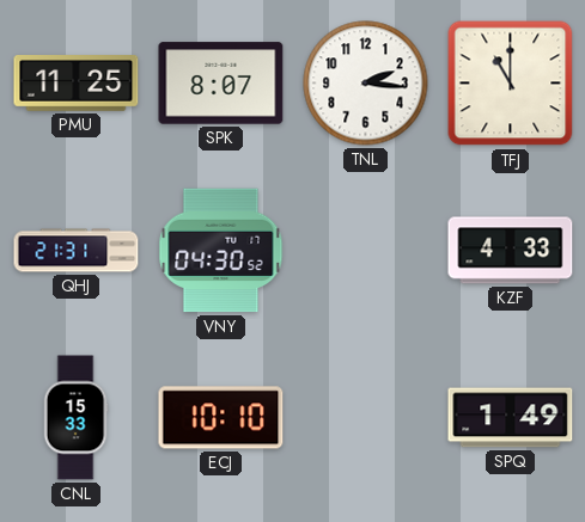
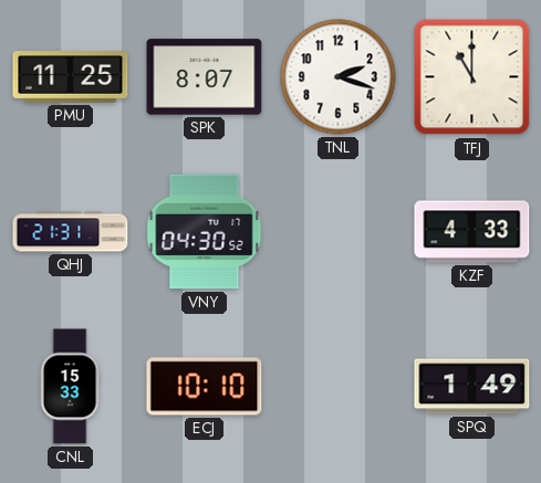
TNL: 2:16 -> 2:18
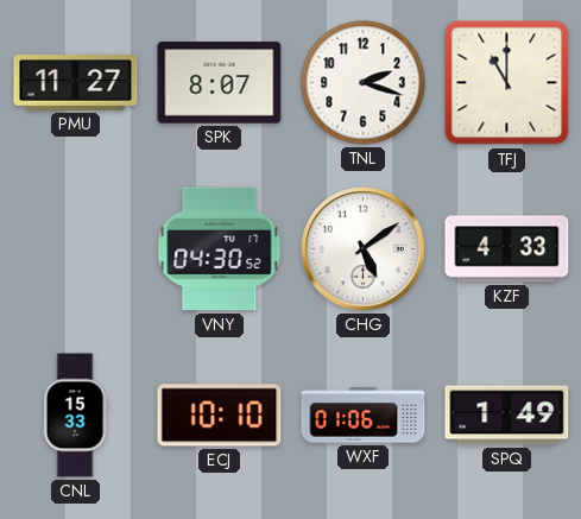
PMU: 11:25 -> 11:27
QHJ: 21:31 -> none
CHG: none -> 5:09
WXF: none -> 01:06
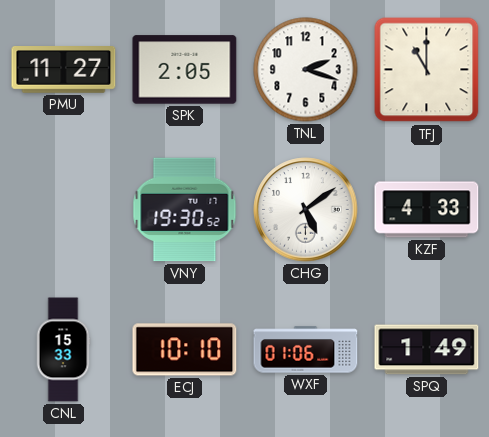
SPK: 8:07 -> 2:05
VNY: 04:30 -> 19:30
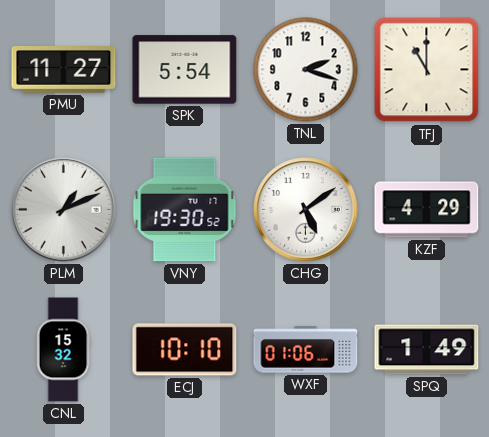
SPK: 2:05 -> 5:54
PLM: none -> 1:11
KZF: 4:33 -> 4:29
CNL: 15:33 -> 15:32
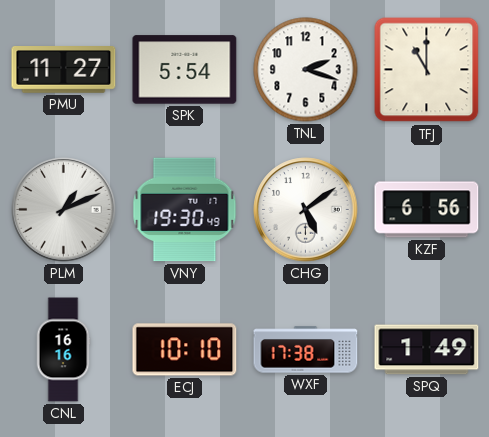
VNY: 19:30:52 -> 19:30:49
KZF: 4:29 -> 6:56
CNL: 15:32 -> 16:16
WXF: 01:06 -> 17:38
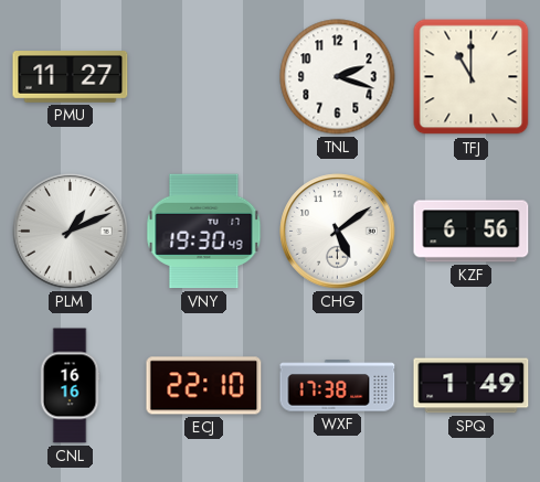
SPK: 5:54 -> none
ECJ: 10:10 -> 22:10
